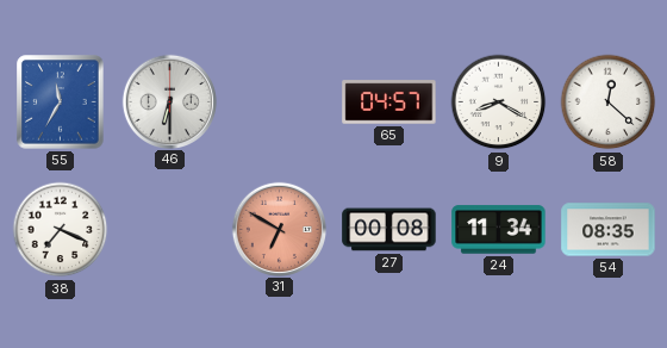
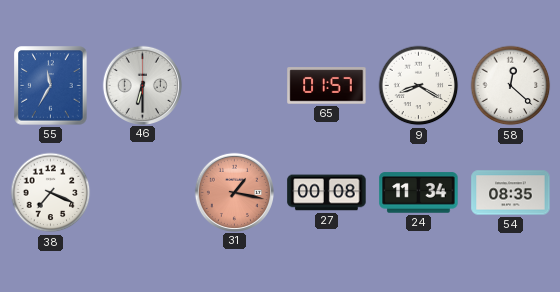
65: 04:57 -> 01:57
31: 6:50 -> 1:17
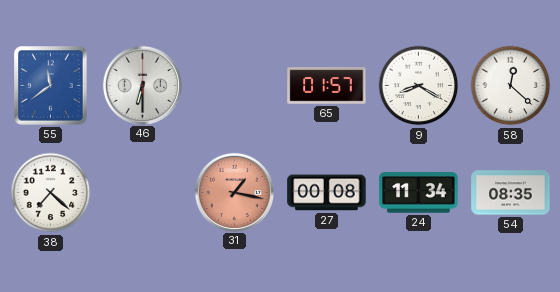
55: 11:35 -> 11:39
38: 7:19 -> 7:22
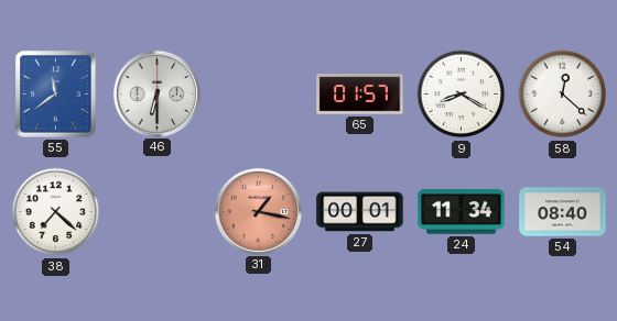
27: 00:08 -> 00:01
54: 08:35 -> 08:40
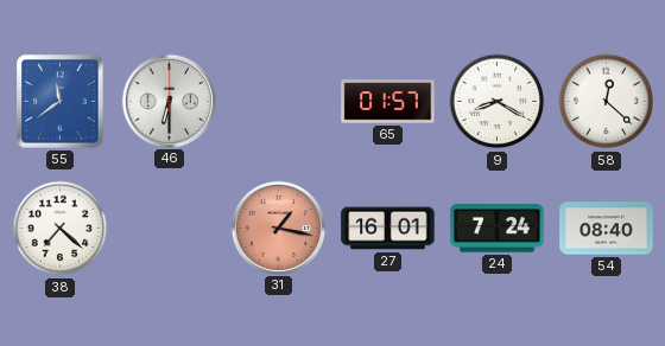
27: 00:01 -> 16:01
24: 11:34 -> 7:24
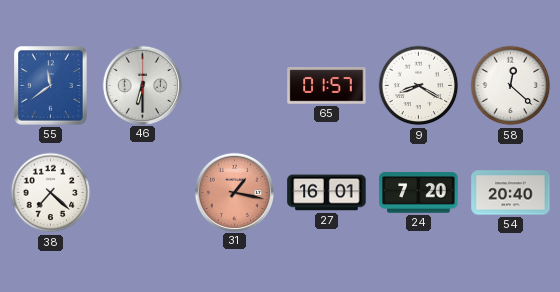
24: 7:24 -> 7:20
54: 08:40 -> 20:40
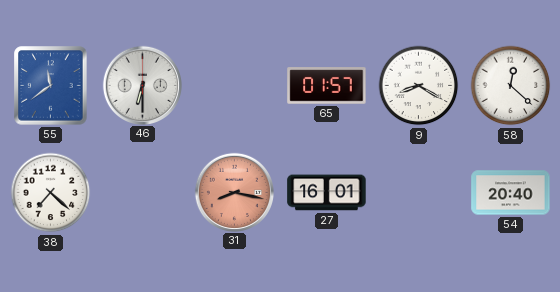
31: 1:17 -> 8:17
24: 7:20 -> none
